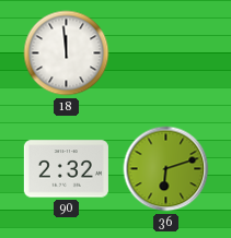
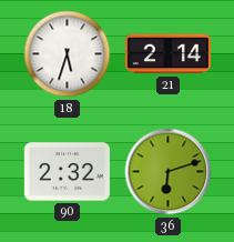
18: 11:59 -> 5:33
21: none -> 2:14
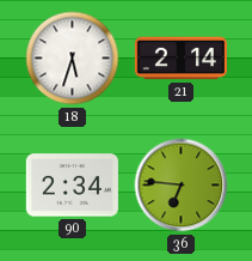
90: 2:32 -> 2:34
36: 6:12 -> 6:46
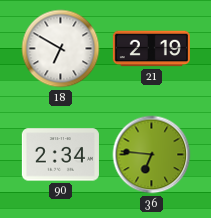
18: 5:33 -> 6:50
21: 2:14 -> 2:19
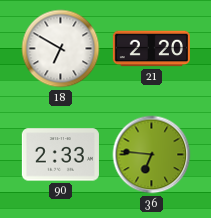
21: 2:19 -> 2:20
90: 2:34 -> 2:33
